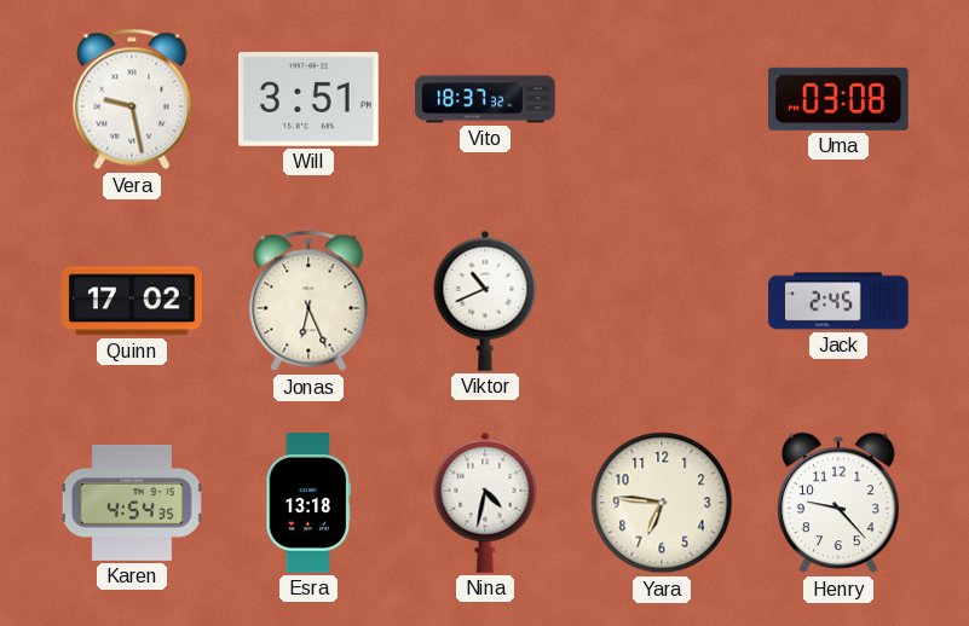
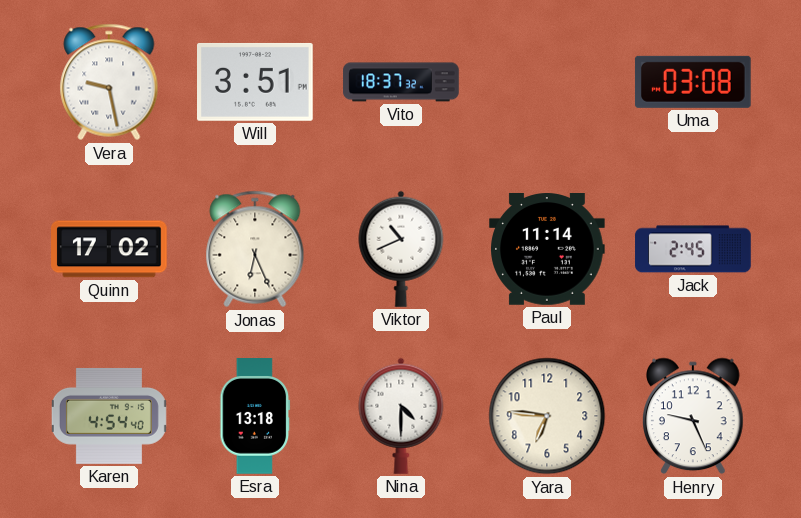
Paul: none -> 11:14
Karen: 4:54:35 -> 4:54:40
Nina: 4:32 -> 4:30
Henry: 9:23 -> 9:26
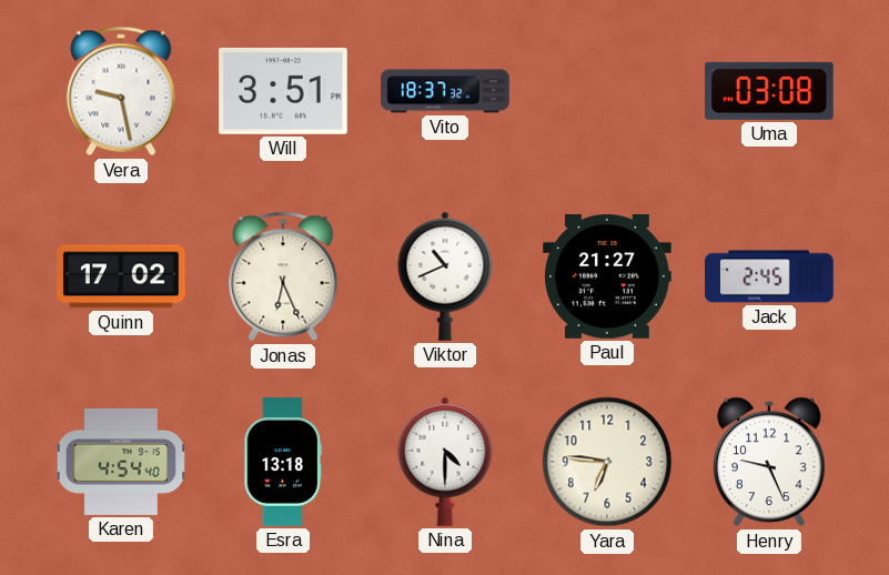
Paul: 11:14 -> 21:27
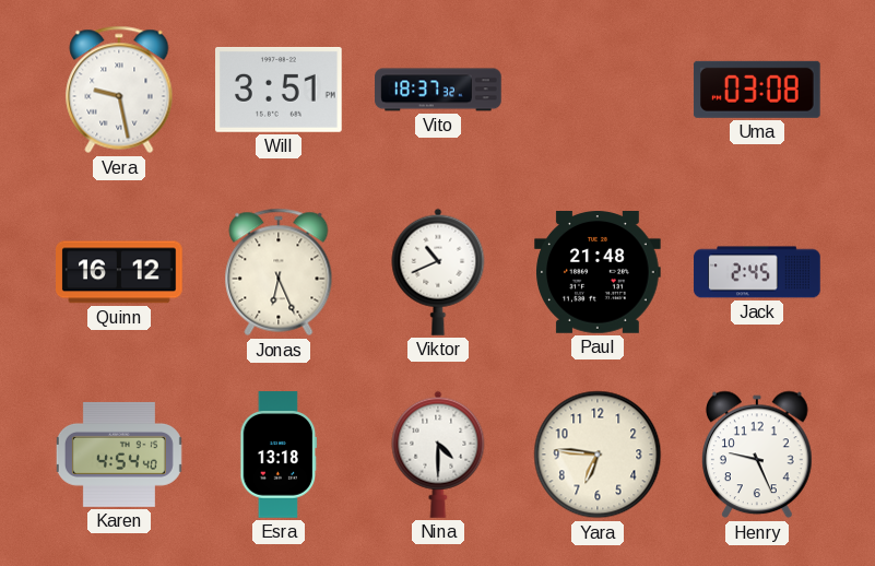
Quinn: 17:02 -> 16:12
Paul: 21:27 -> 21:48
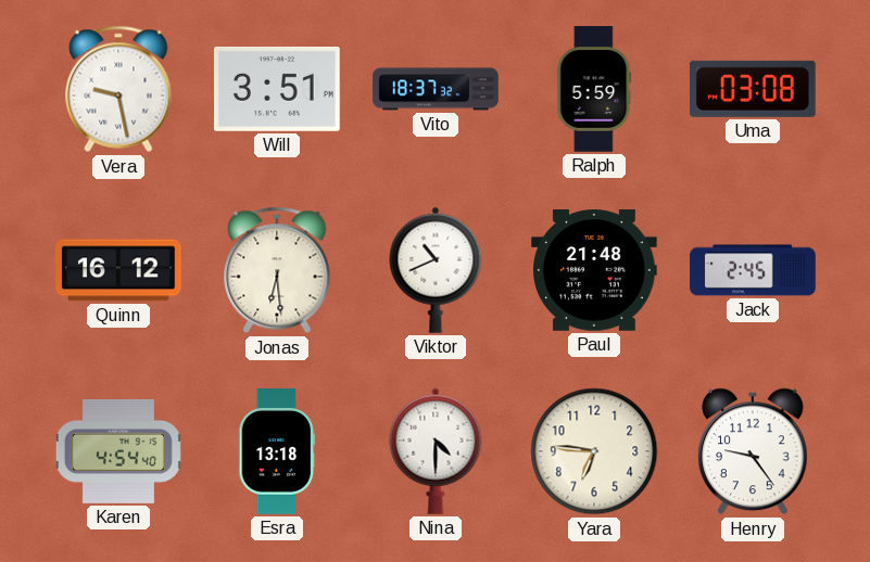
Ralph: none -> 5:59
Jonas: 6:26 -> 6:29
Henry: 9:26 -> 9:24
